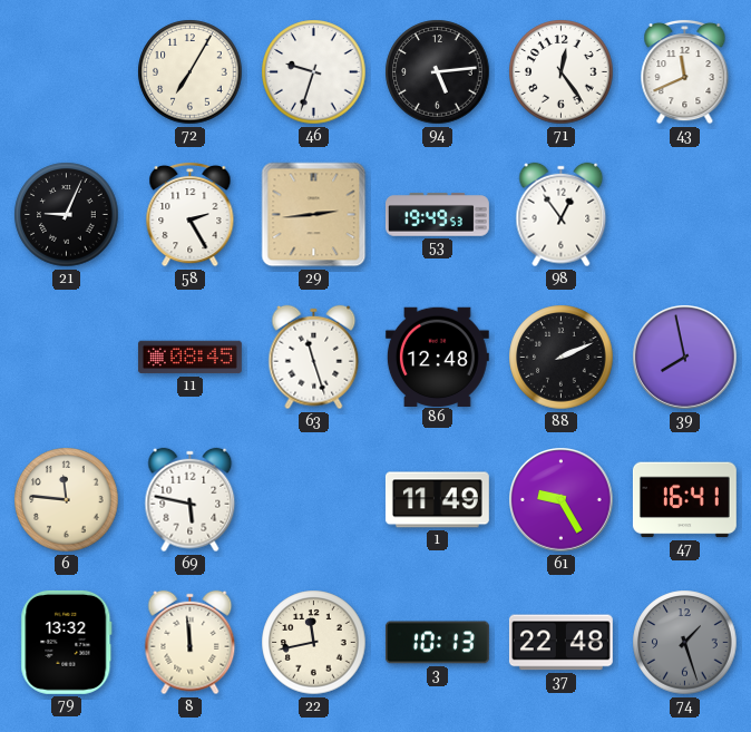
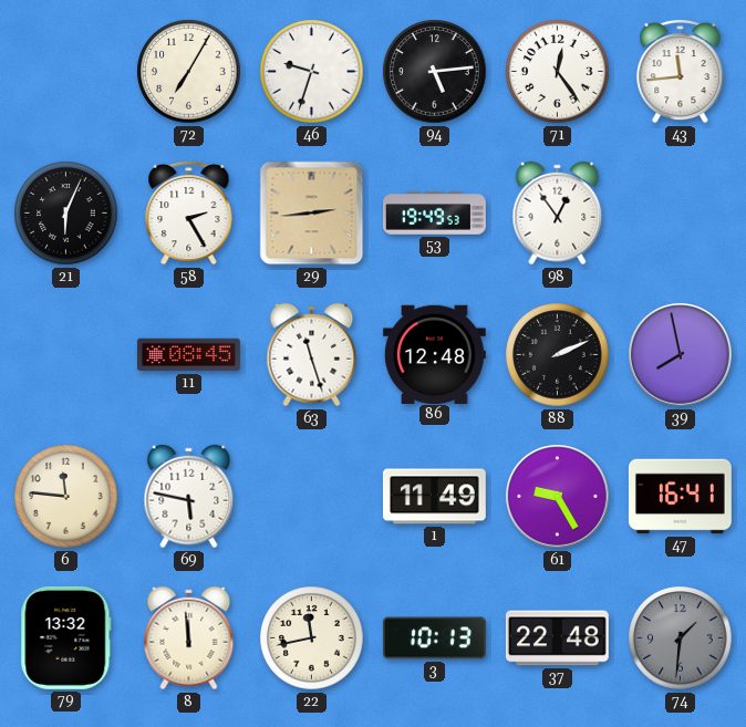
43: 11:41 -> 11:44
21: 9:04 -> 6:04
74: 1:27 -> 1:31
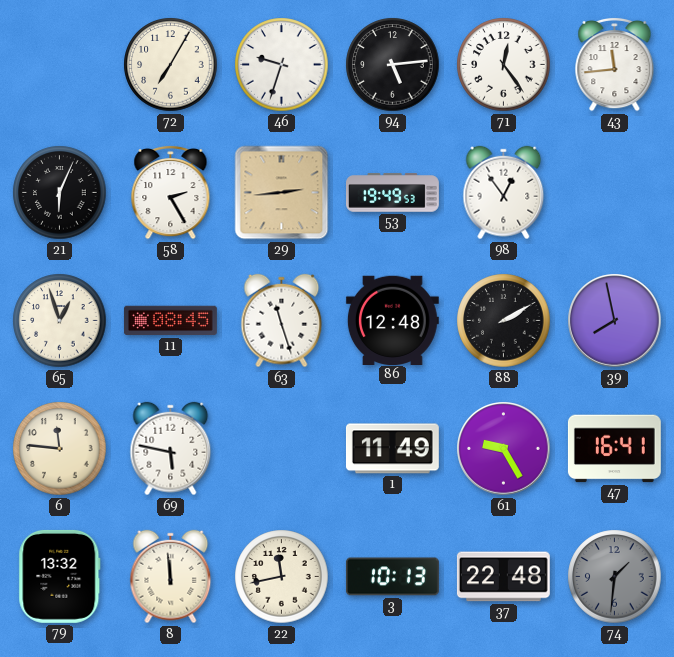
65: none -> 12:57
88: 2:11 -> 2:10
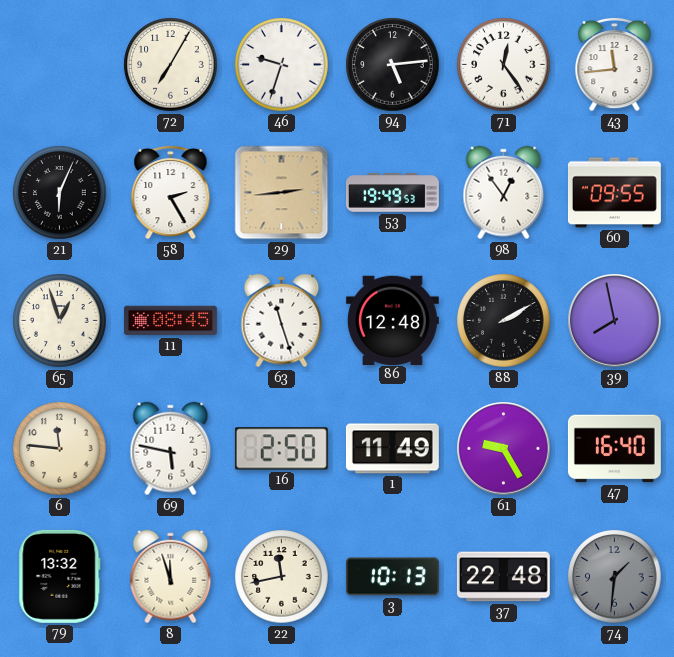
60: none -> 09:55
16: none -> 2:50
47: 16:41 -> 16:40
8: 11:59 -> 11:57
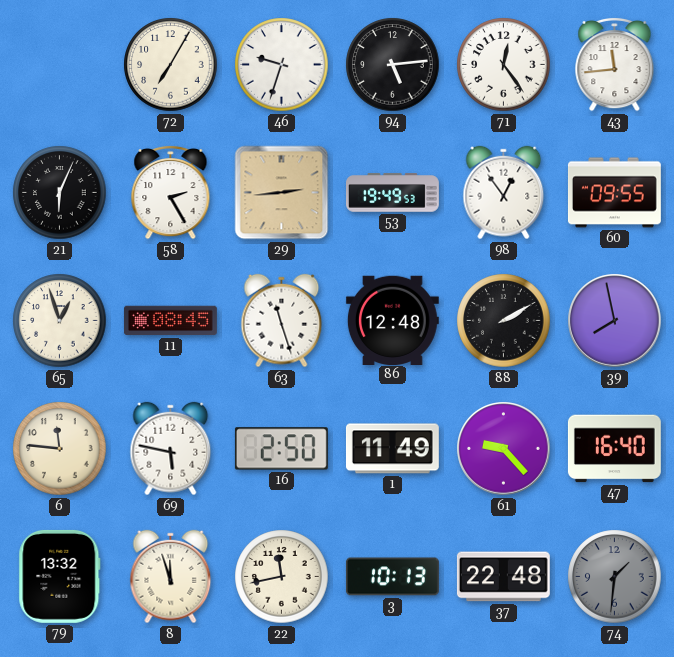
61: 9:25 -> 9:23
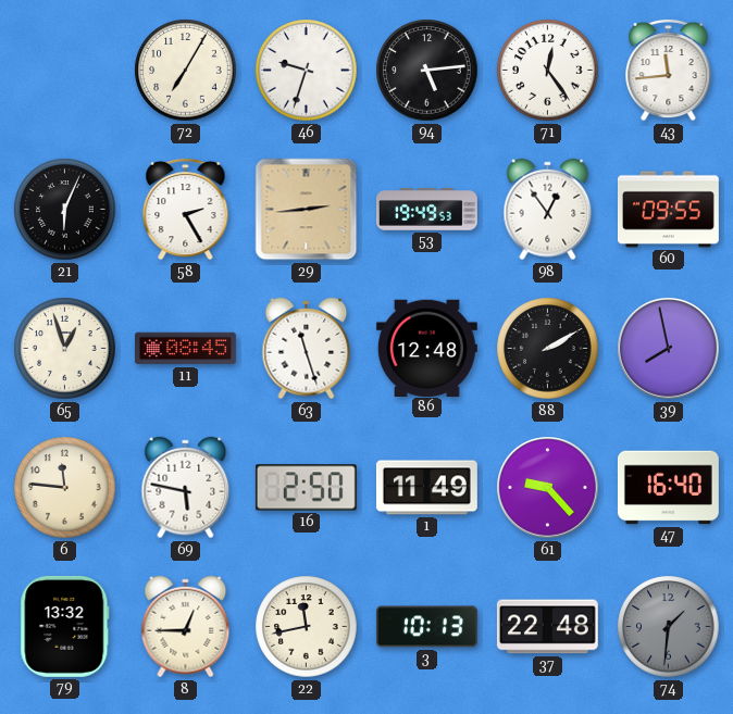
8: 11:57 -> 12:45
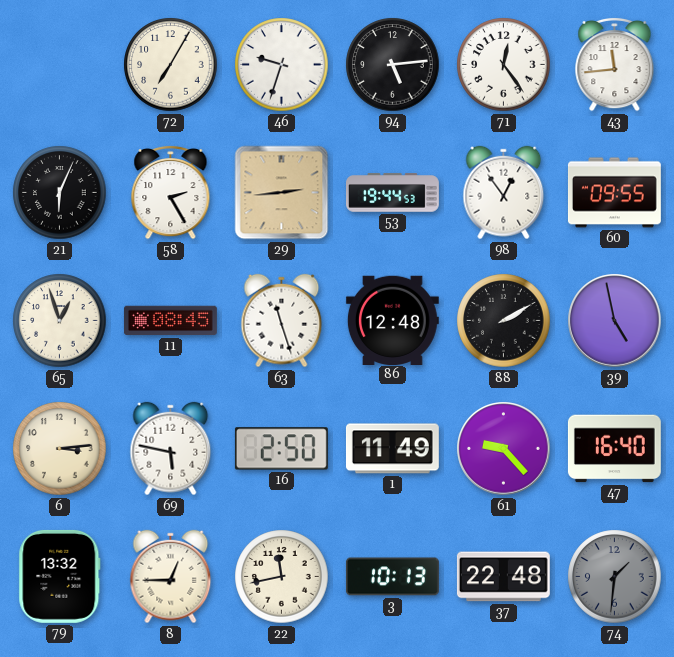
53: 19:49 -> 19:44
39: 7:58 -> 4:58
6: 11:46 -> 3:14
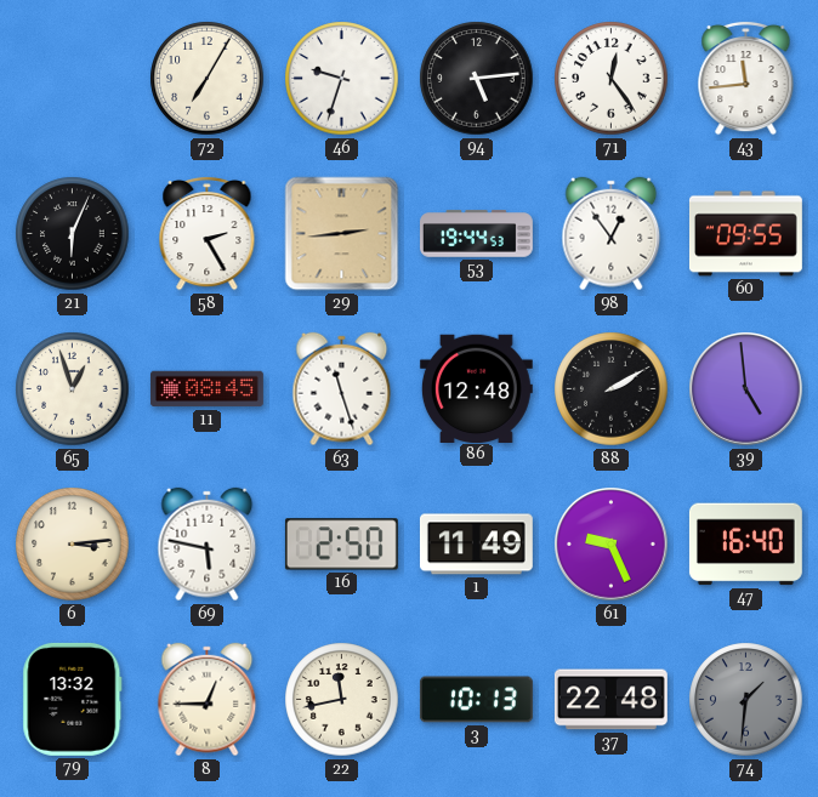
39: 4:58 -> 4:59
61: 9:23 -> 9:26
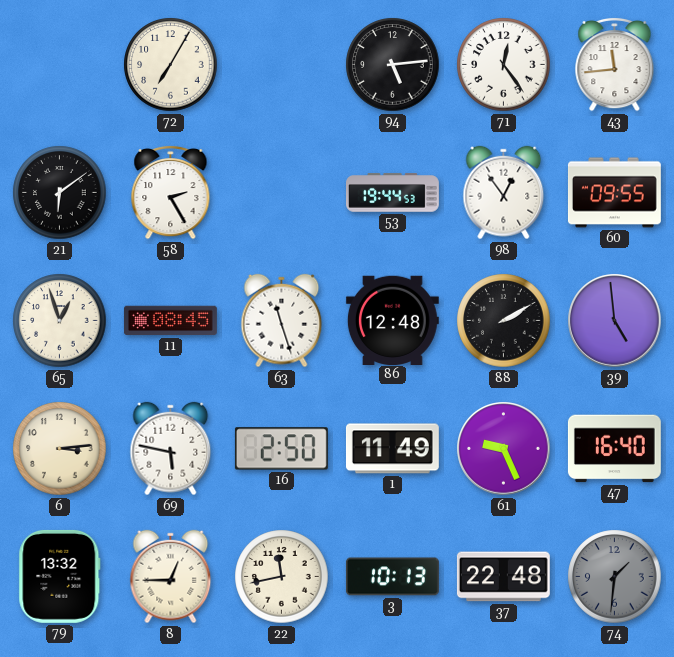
46: 9:33 -> none
21: 6:04 -> 6:09
29: 2:44 -> none
